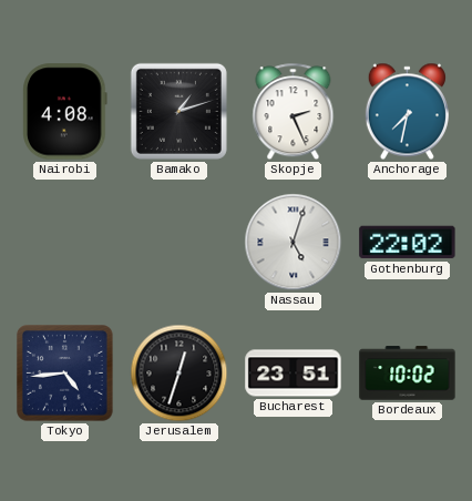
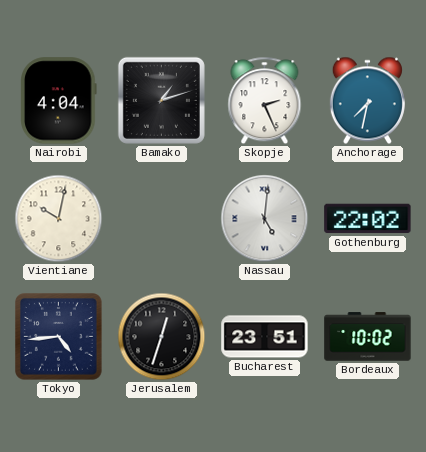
Nairobi: 4:08 -> 4:04
Vientiane: none -> 10:02
Nassau: 5:03 -> 5:01
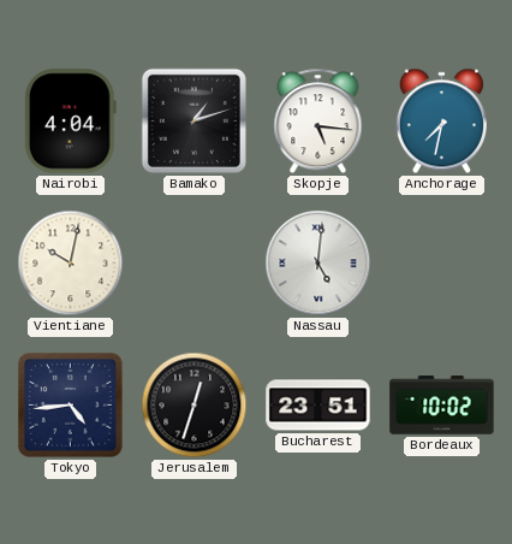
Skopje: 2:26 -> 5:16
Gothenburg: 22:02 -> none
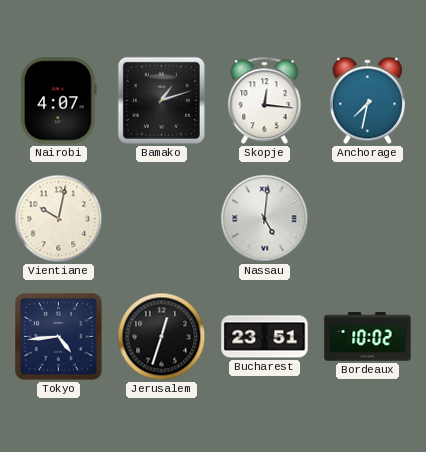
Nairobi: 4:04 -> 4:07
Skopje: 5:16 -> 12:16
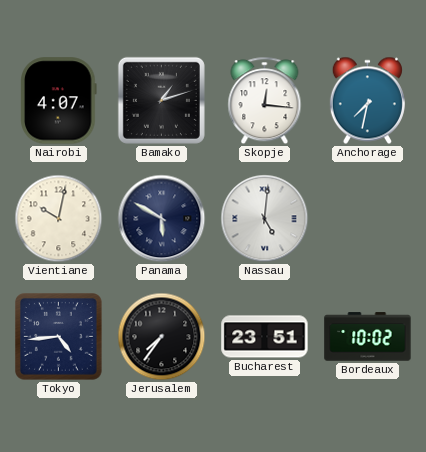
Panama: none -> 5:50
Jerusalem: 12:33 -> 7:36
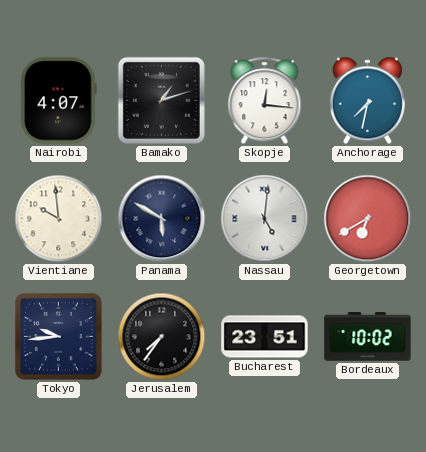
Vientiane: 10:02 -> 9:59
Georgetown: none -> 6:40
Tokyo: 4:44 -> 9:44
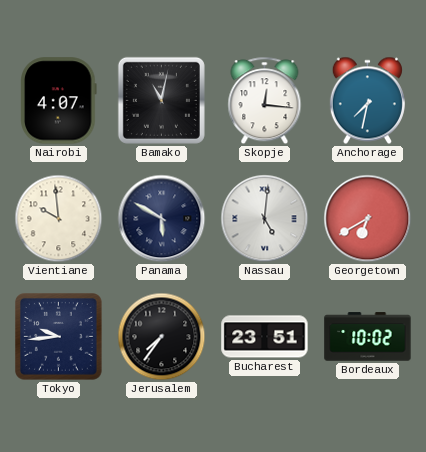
Bamako: 1:12 -> 11:02
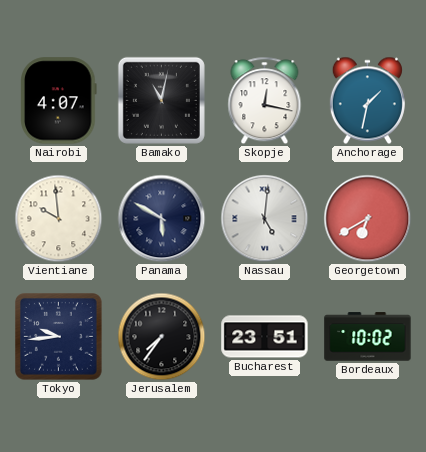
Skopje: 12:16 -> 12:17
Anchorage: 7:32 -> 1:32
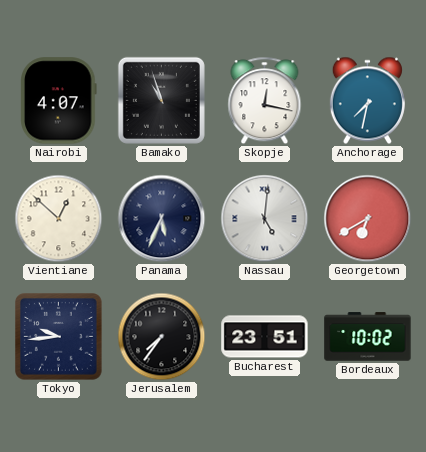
Bamako: 11:02 -> 10:57
Anchorage: 1:32 -> 7:32
Vientiane: 9:59 -> 12:52
Panama: 5:50 -> 5:34
